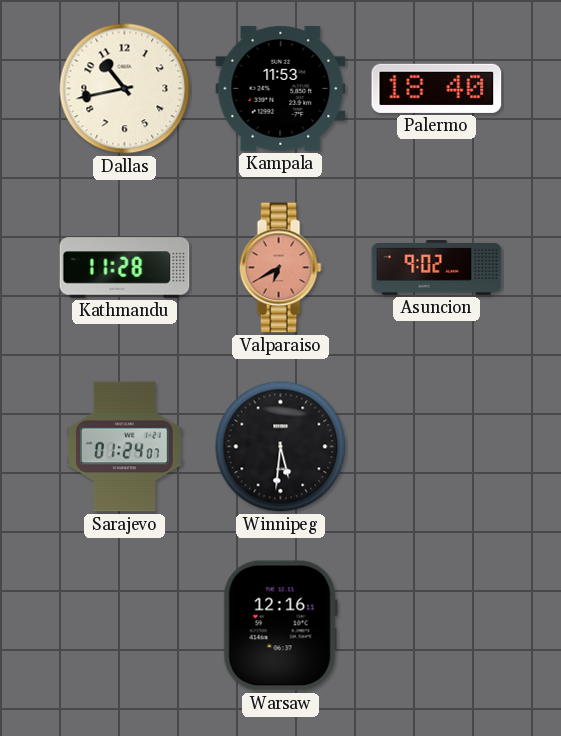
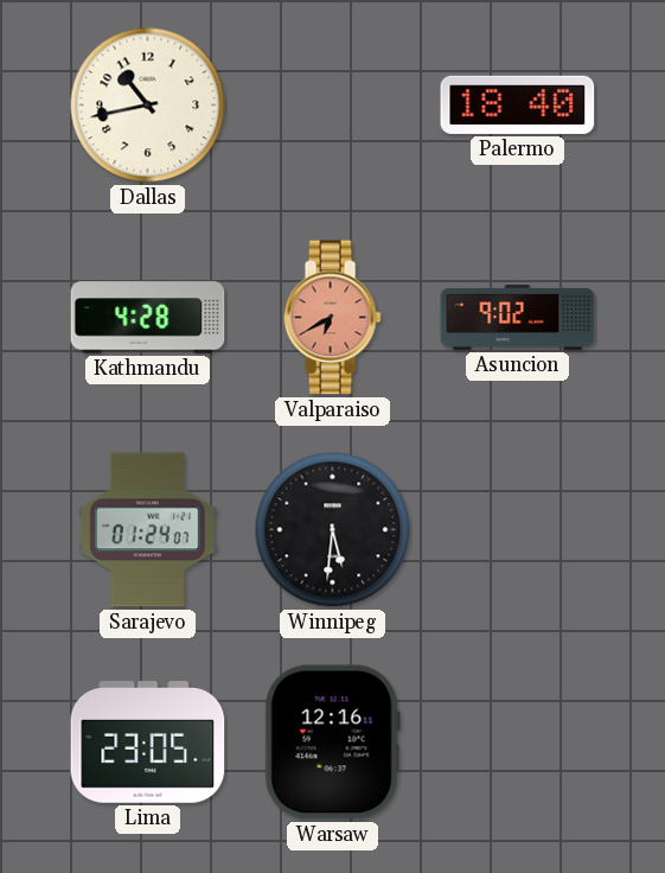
Kampala: 11:53 -> none
Kathmandu: 11:28 -> 4:28
Lima: none -> 23:05
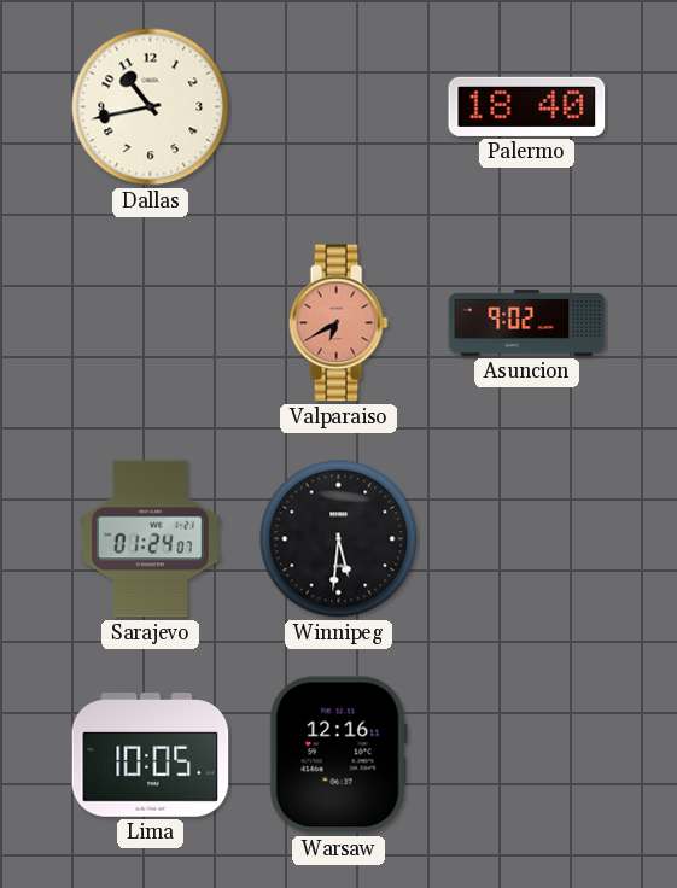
Kathmandu: 4:28 -> none
Lima: 23:05 -> 10:05
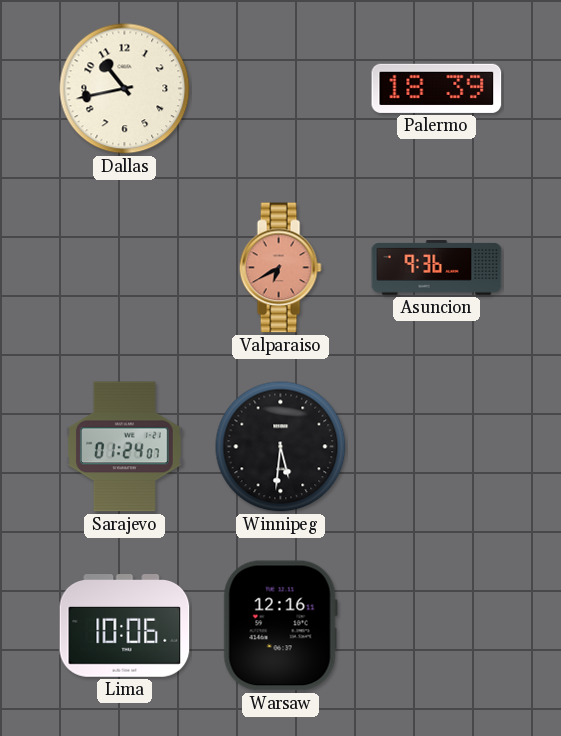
Palermo: 18:40 -> 18:39
Asuncion: 9:02 -> 9:36
Lima: 10:05 -> 10:06
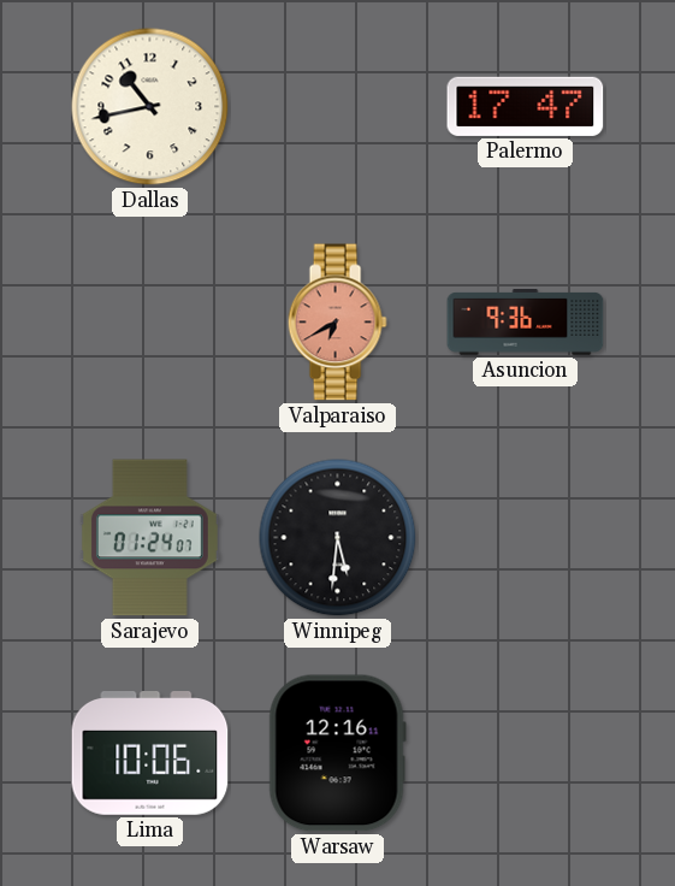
Palermo: 18:39 -> 17:47
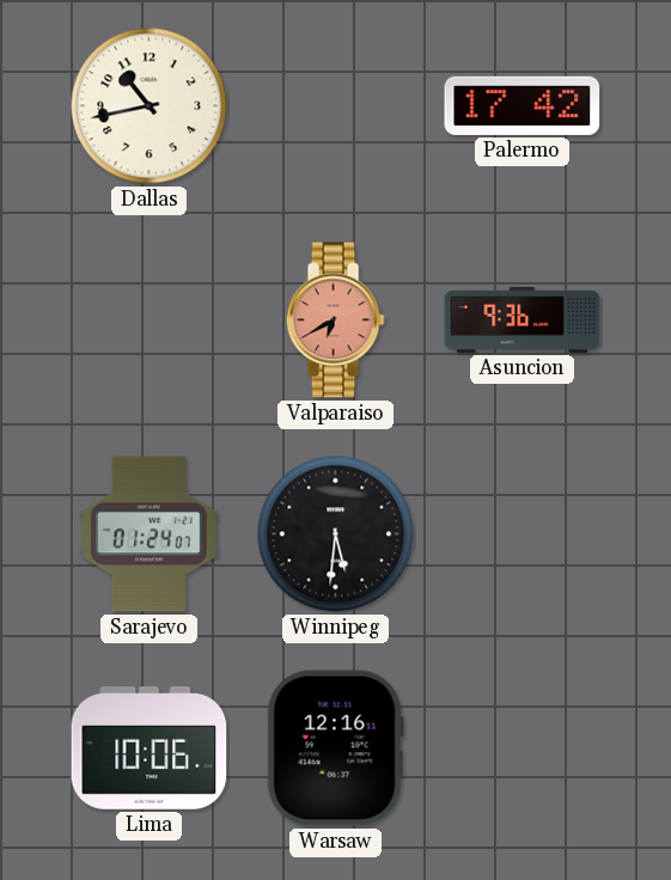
Palermo: 17:47 -> 17:42
